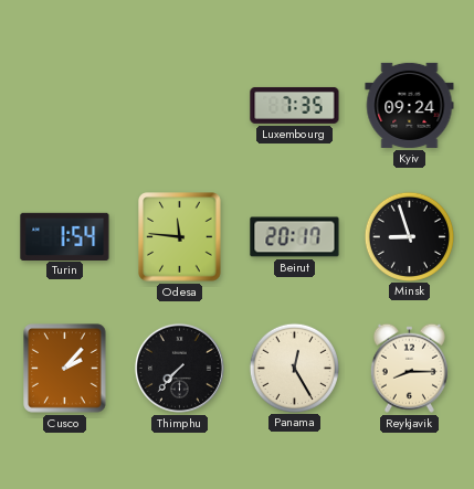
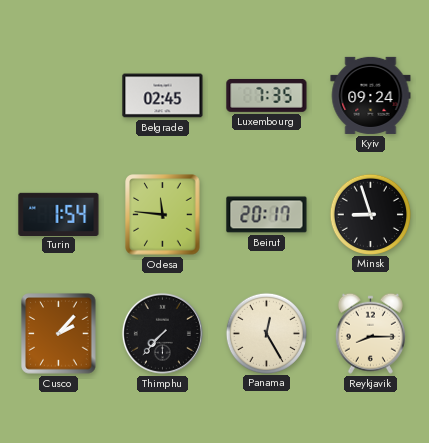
Belgrade: none -> 02:45
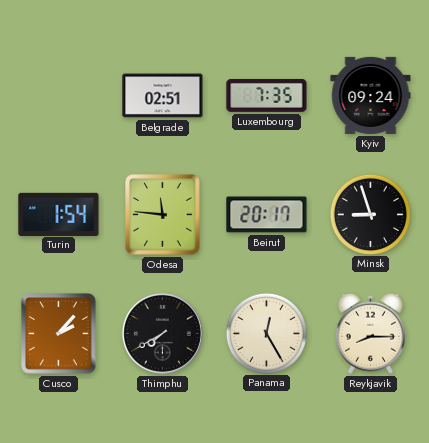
Belgrade: 02:45 -> 02:51
Thimphu: 7:37 -> 7:40
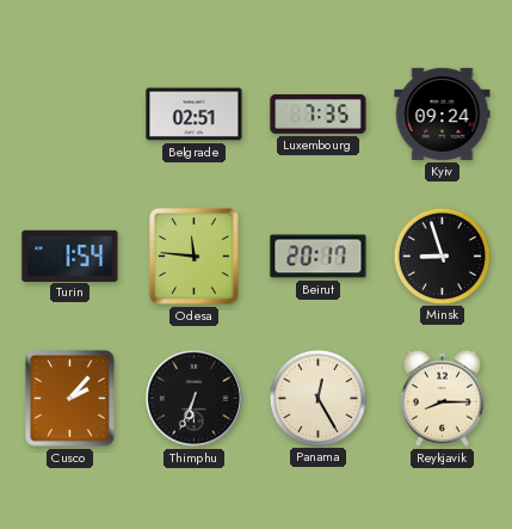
Thimphu: 7:40 -> 6:34
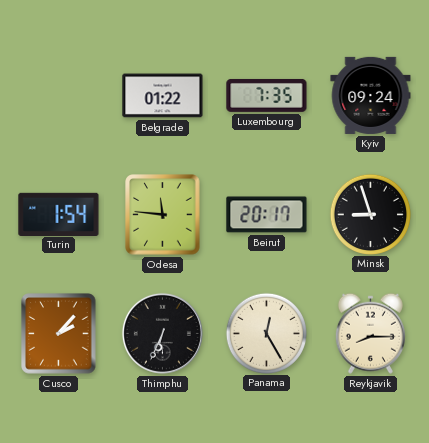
Belgrade: 02:51 -> 01:22
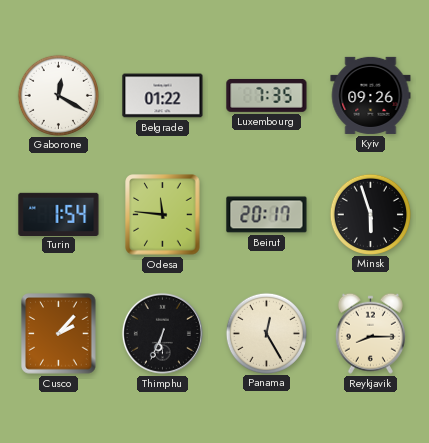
Gaborone: none -> 12:20
Kyiv: 09:24 -> 09:26
Minsk: 8:57 -> 5:57
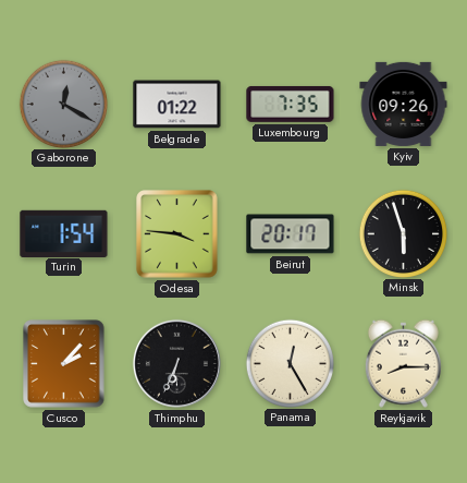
Gaborone dial: white -> grey
Odesa: 11:46 -> 3:46
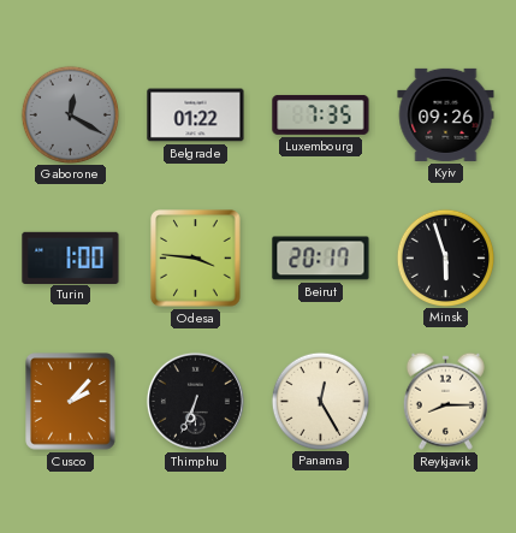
Turin: 1:54 -> 1:00
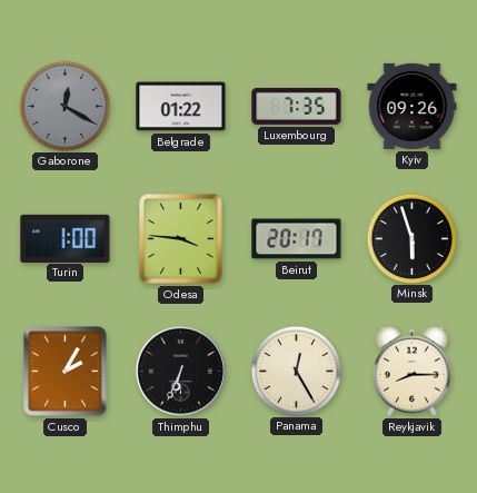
Cusco: 2:07 -> 2:05
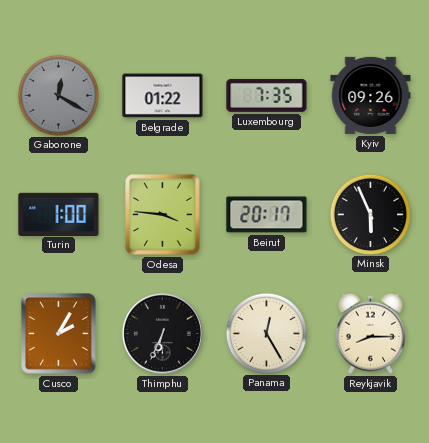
Minsk: 5:57 -> 5:56
